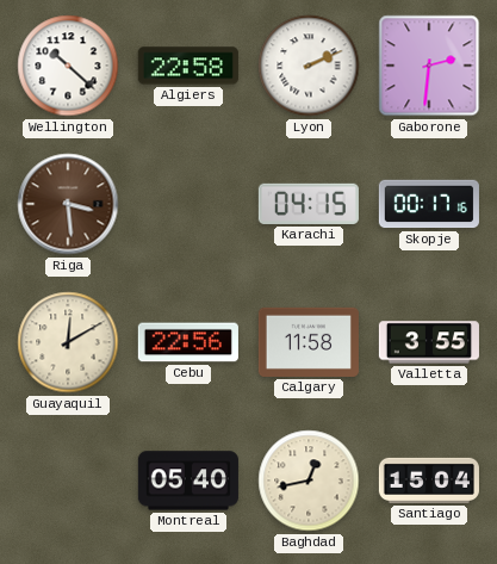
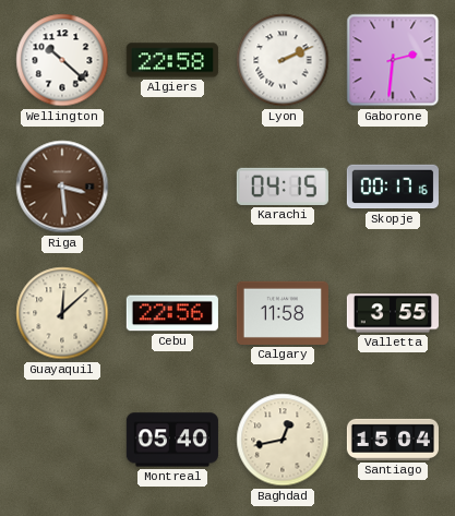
Guayaquil: 12:10 -> 12:08
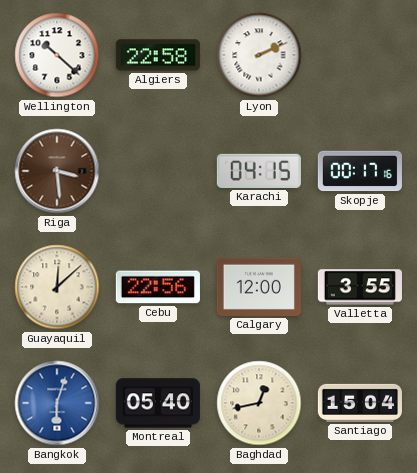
Gaborone: 2:31 -> none
Calgary: 11:58 -> 12:00
Bangkok: none -> 6:03
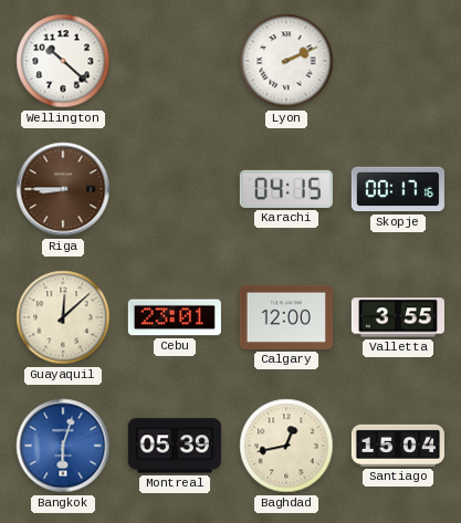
Algiers: 22:58 -> none
Riga: 3:29 -> 8:45
Cebu: 22:56 -> 23:01
Montreal: 05:40 -> 05:39
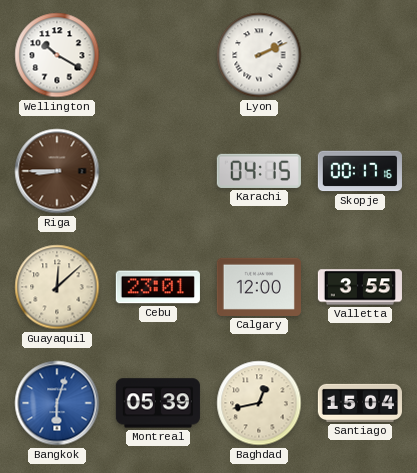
Wellington: 10:22 -> 10:20
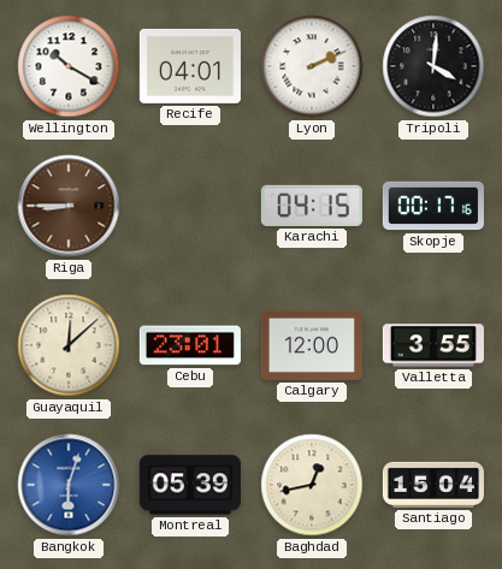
Recife: none -> 04:01
Tripoli: none -> 4:01
